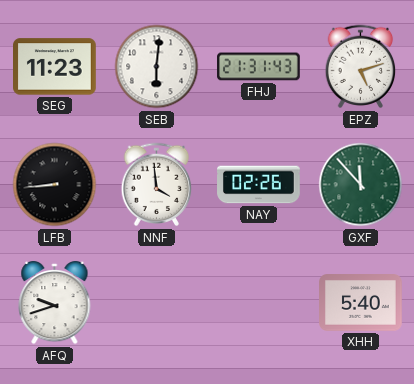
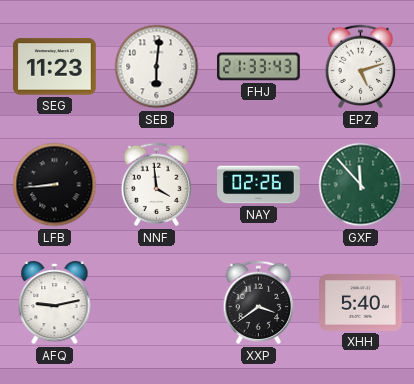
FHJ: 21:31 -> 21:33
AFQ: 9:42 -> 9:13
XXP: none -> 3:39
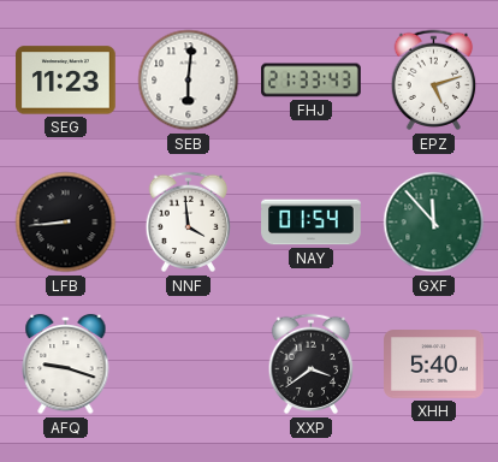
NAY: 02:26 -> 01:54
AFQ: 9:13 -> 9:18
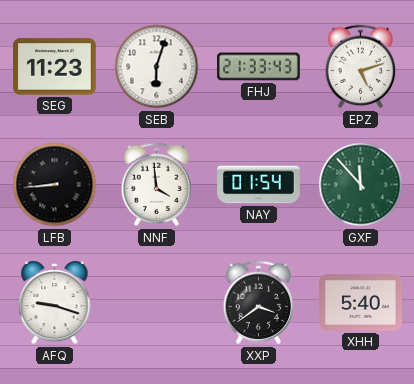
SEB: 6:01 -> 6:03
